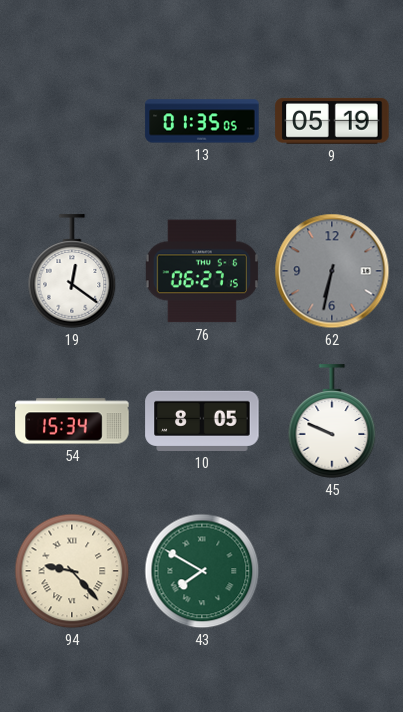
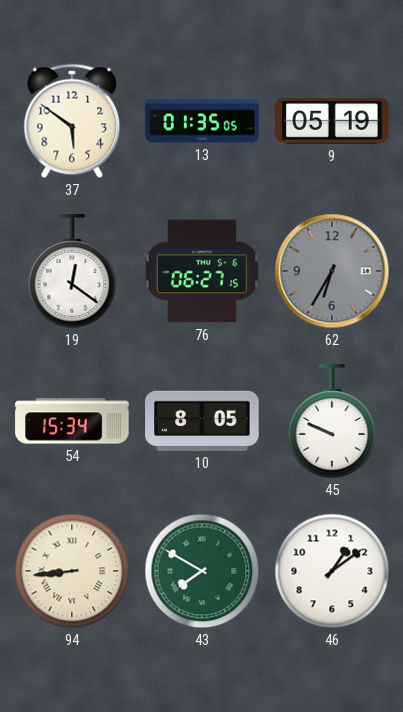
37: none -> 5:51
62: 6:32 -> 6:35
94: 9:23 -> 8:44
46: none -> 1:09
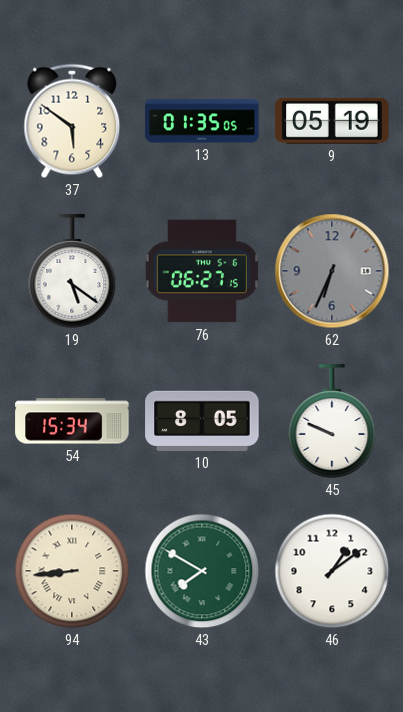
19: 12:21 -> 5:21
62: 6:35 -> 6:34
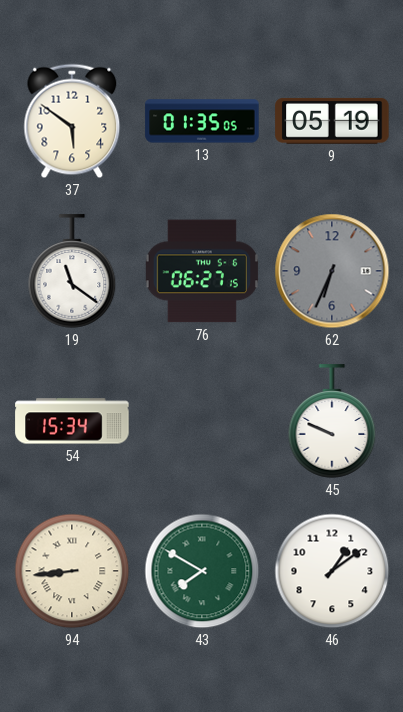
19: 5:21 -> 11:21
10: 8:05 -> none
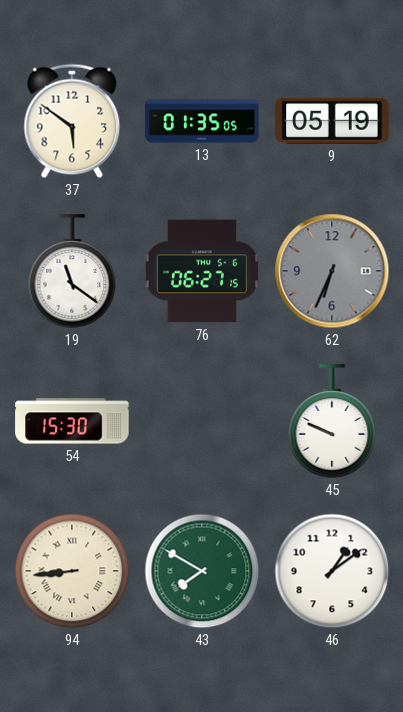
54: 15:34 -> 15:30
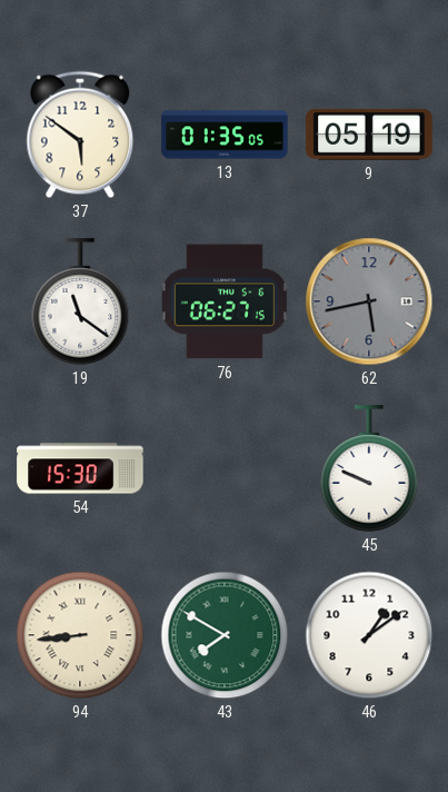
62: 6:34 -> 5:43
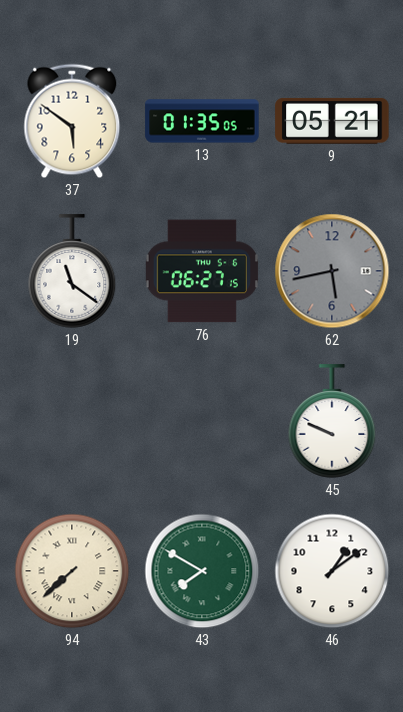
9: 05:19 -> 05:21
54: 15:30 -> none
94: 8:44 -> 7:38
